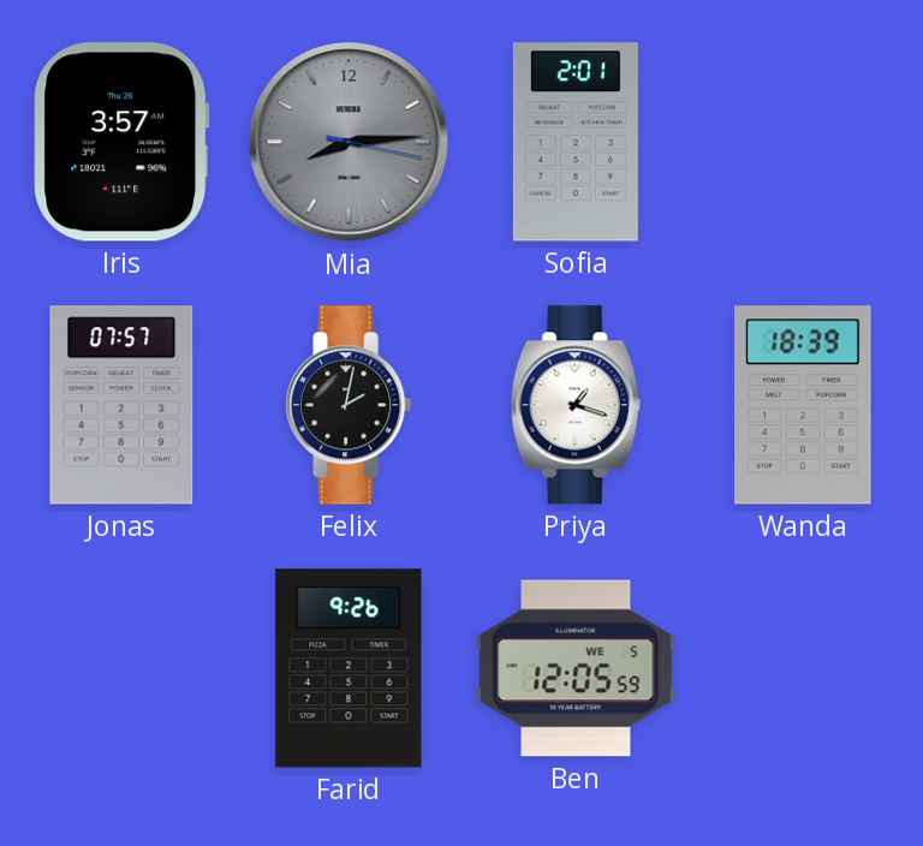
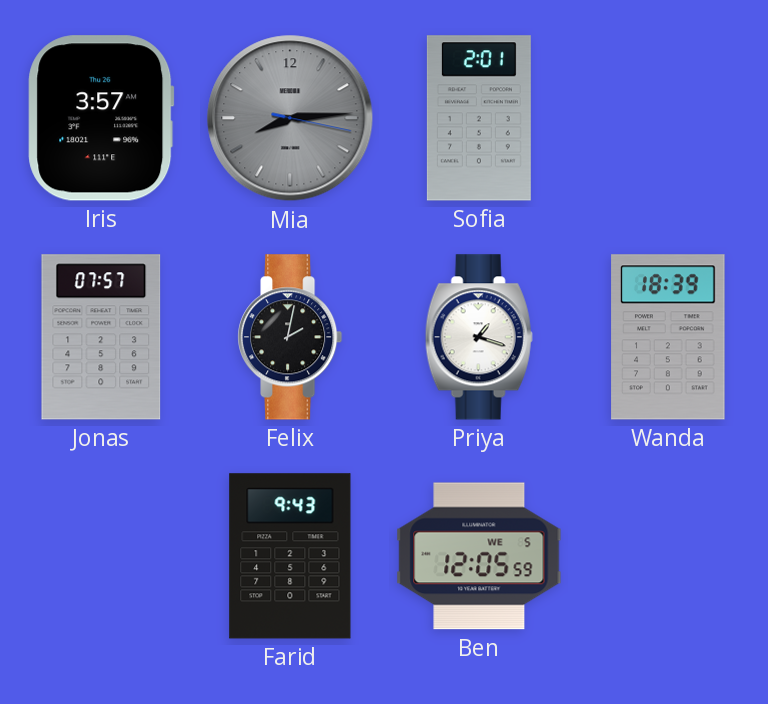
Farid: 9:26 -> 9:43
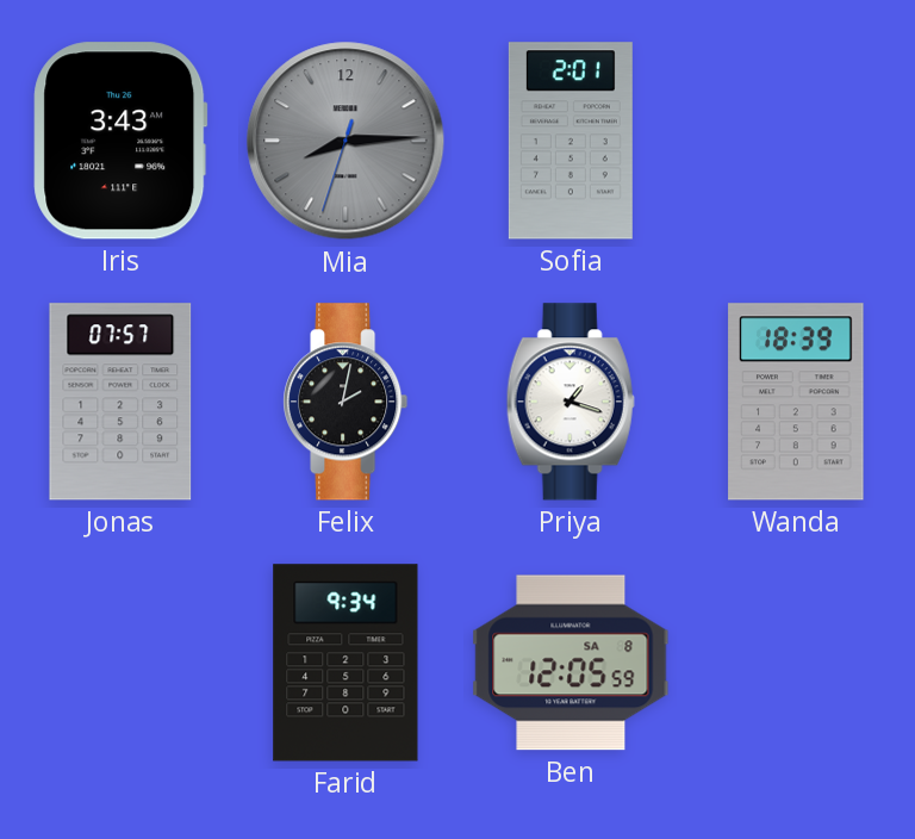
Iris: 3:57 -> 3:43
Mia: 8:14:17 -> 8:14:33
Farid: 9:43 -> 9:34
Ben date: WE 5 -> SA 8
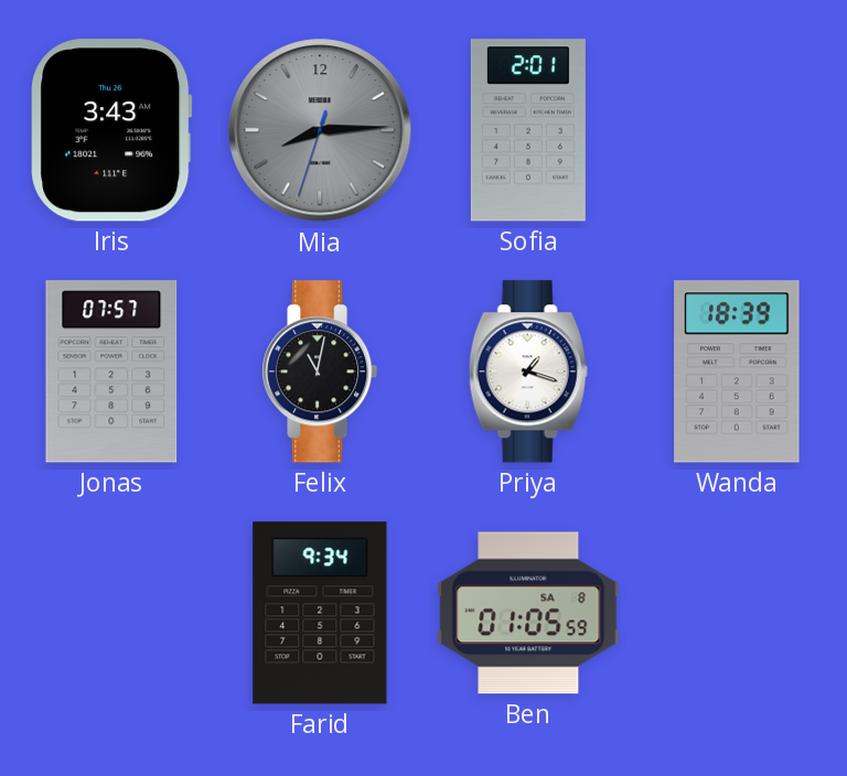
Felix: 2:02 -> 11:02
Ben: 12:05 -> 01:05
